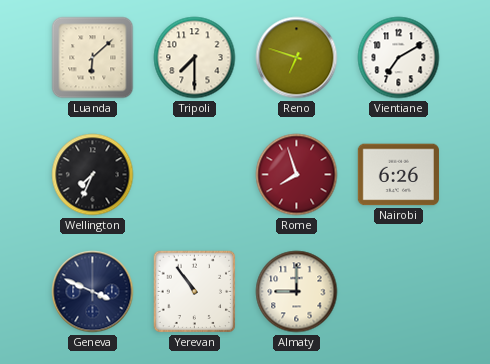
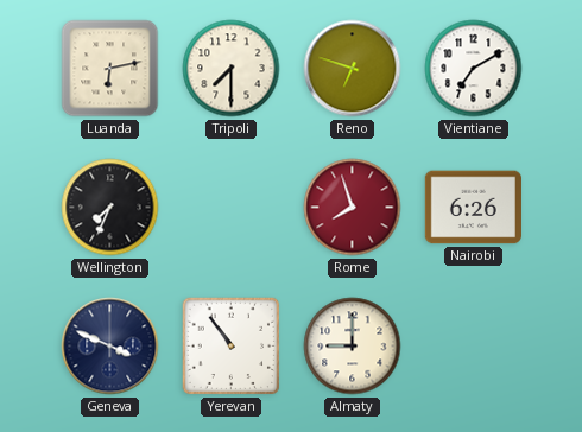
Luanda: 6:08 -> 6:13
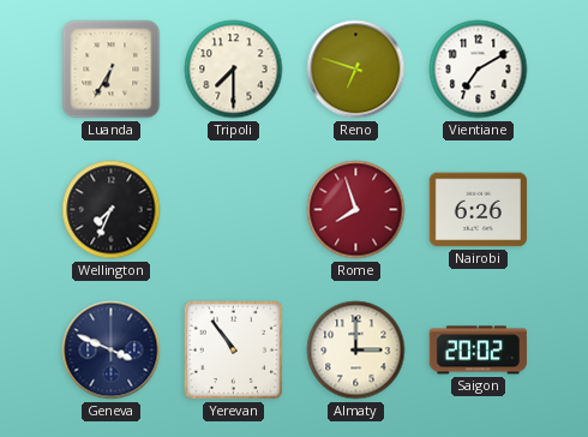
Luanda: 6:13 -> 6:35
Almaty: 9:00 -> 3:00
Saigon: none -> 20:02
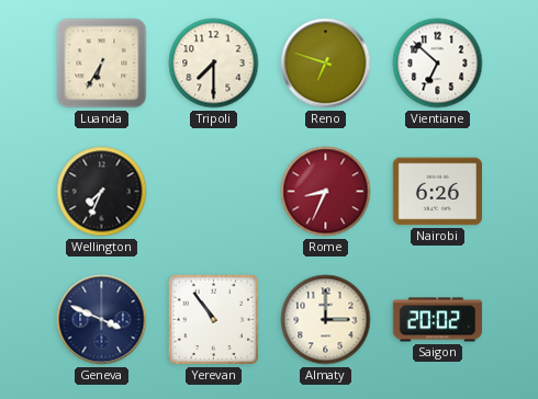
Vientiane: 7:10 -> 6:52
Rome: 7:57 -> 8:34
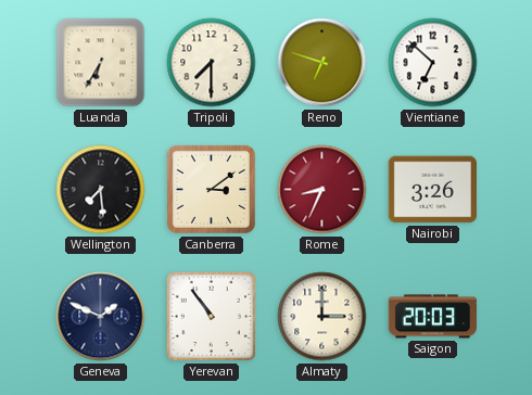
Wellington: 7:34 -> 7:29
Canberra: none -> 3:09
Nairobi: 6:26 -> 3:26
Geneva: 3:49 -> 1:49
Saigon: 20:02 -> 20:03
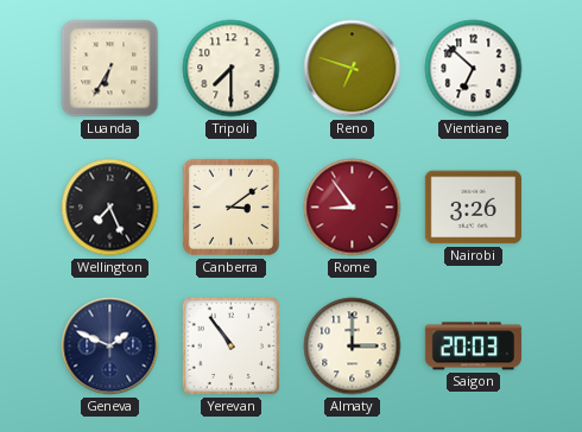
Wellington: 7:29 -> 7:26
Rome: 8:34 -> 8:54
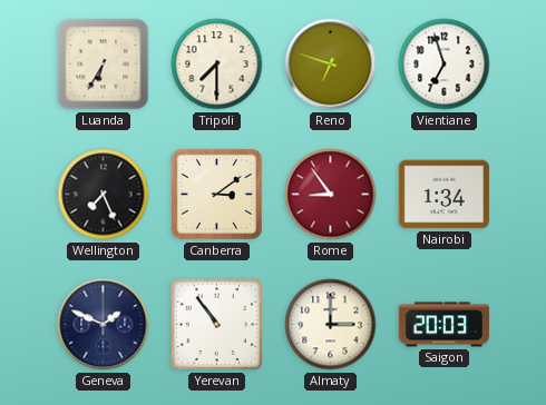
Vientiane: 6:52 -> 6:57
Nairobi: 3:26 -> 1:34
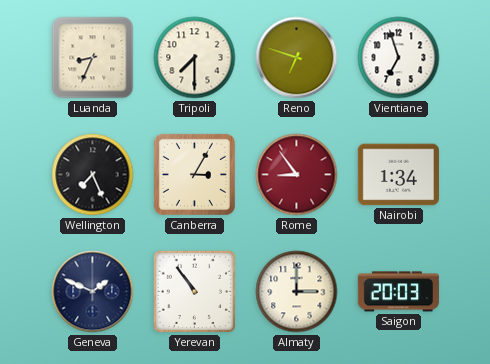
Luanda: 6:35 -> 8:34
Canberra: 3:09 -> 3:05
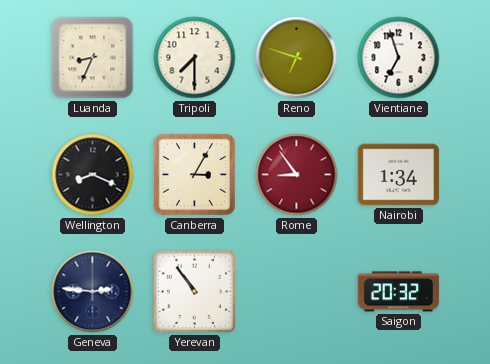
Wellington: 7:26 -> 8:19
Geneva: 1:49 -> 2:46
Almaty: 3:00 -> none
Saigon: 20:03 -> 20:32
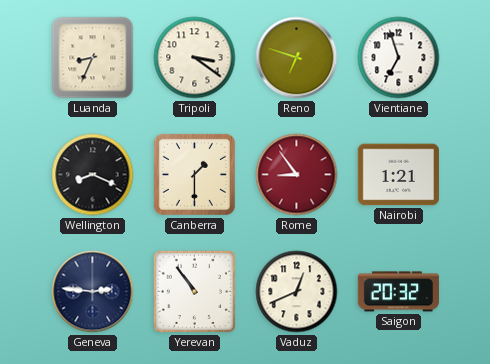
Tripoli: 7:30 -> 3:21
Canberra: 3:05 -> 1:30
Nairobi: 1:34 -> 1:21
Vaduz: none -> 12:41
